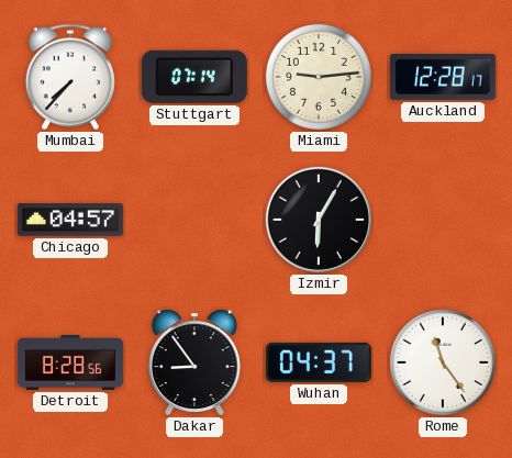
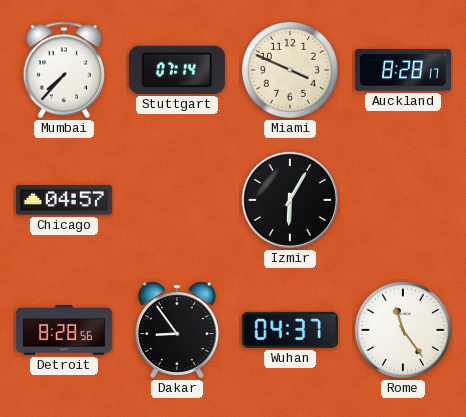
Miami: 9:14 -> 3:49
Auckland: 12:28 -> 8:28
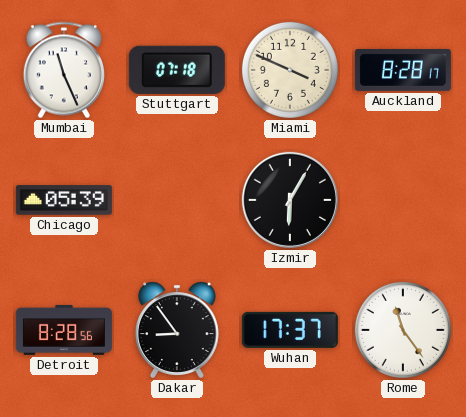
Mumbai: 7:37 -> 11:26
Stuttgart: 07:14 -> 07:18
Chicago: 04:57 -> 05:39
Wuhan: 04:37 -> 17:37
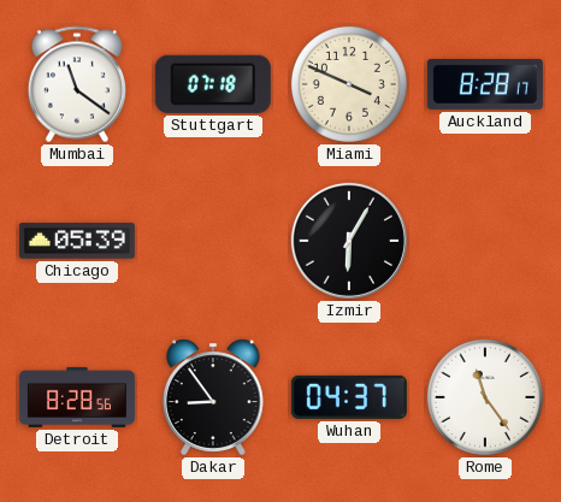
Mumbai: 11:26 -> 11:21
Wuhan: 17:37 -> 04:37
